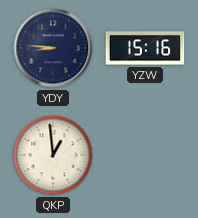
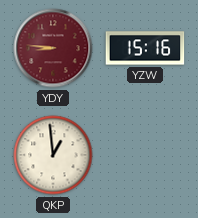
YDY dial: navy -> burgundy
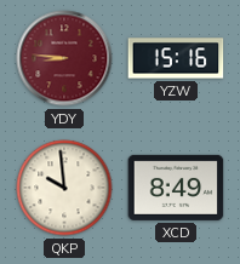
QKP: 12:59 -> 9:59
XCD: none -> 8:49
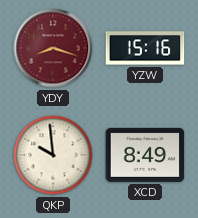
YDY: 8:46 -> 8:18
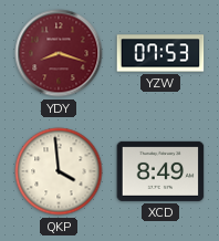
YZW: 15:16 -> 07:53
QKP: 9:59 -> 3:59
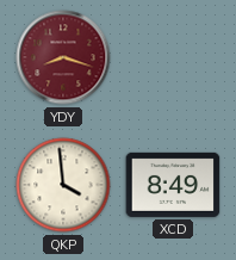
YZW: 07:53 -> none
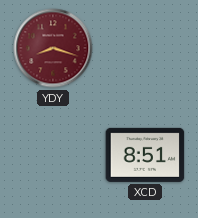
QKP: 3:59 -> none
XCD: 8:49 -> 8:51
